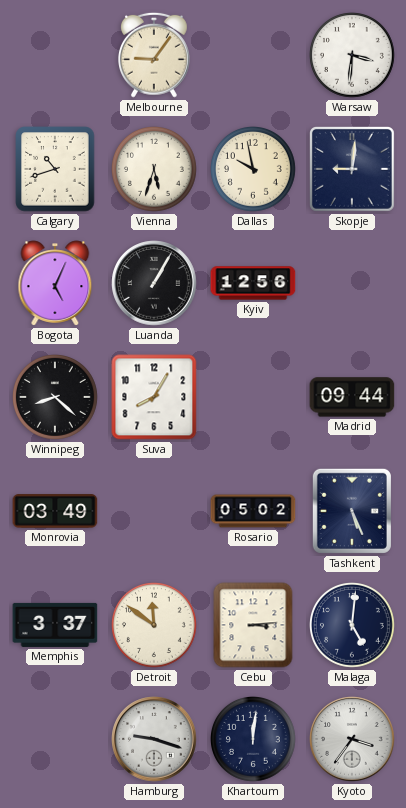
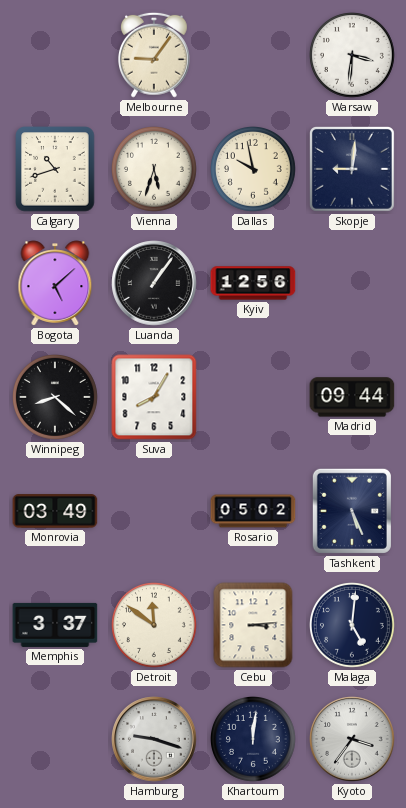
Bogota: 5:04 -> 5:08
Luanda: 1:05 -> 1:06
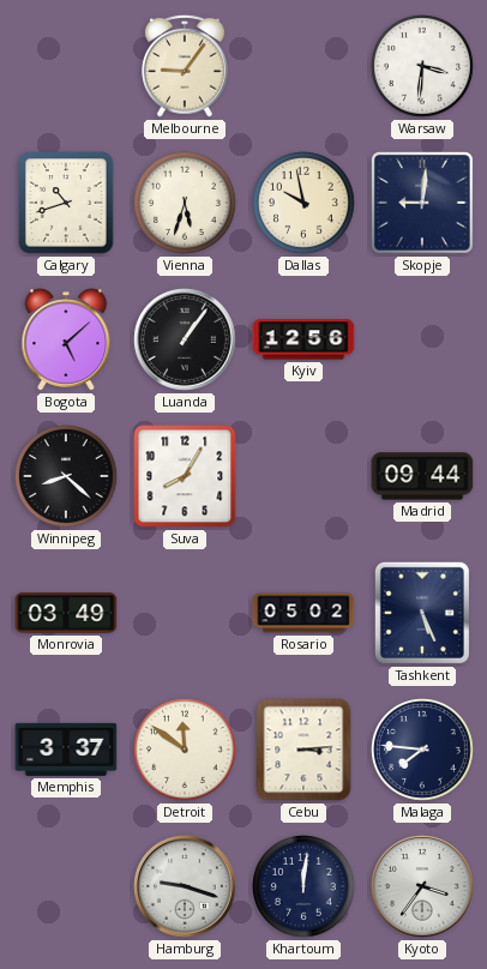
Malaga: 5:01 -> 7:46
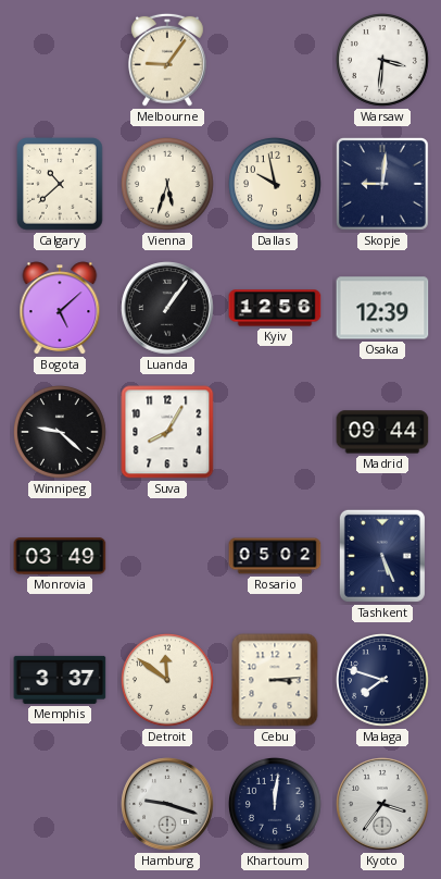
Calgary: 10:42 -> 10:38
Osaka: none -> 12:39
Winnipeg: 8:22 -> 9:22
Malaga: 7:46 -> 7:48
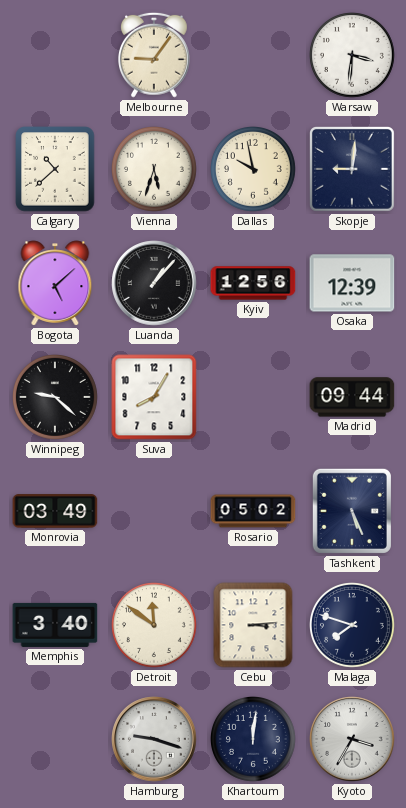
Luanda: 1:06 -> 1:07
Memphis: 3:37 -> 3:40
Kyoto: 3:36 -> 3:35
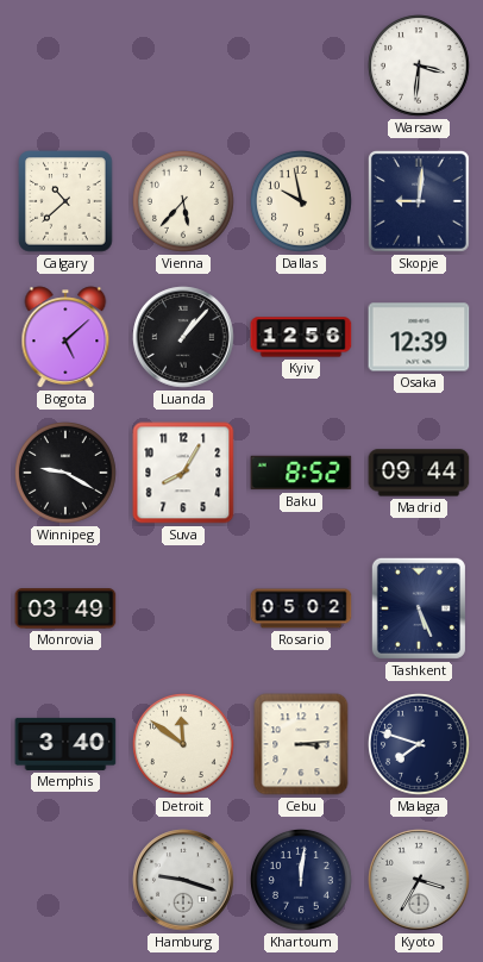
Melbourne: 9:06 -> none
Vienna: 5:33 -> 5:37
Winnipeg: 9:22 -> 9:20
Baku: none -> 8:52
